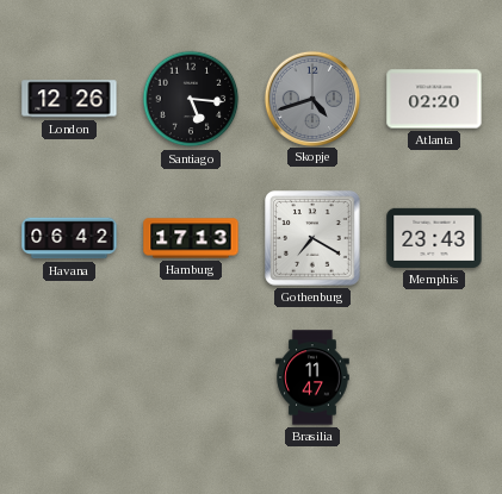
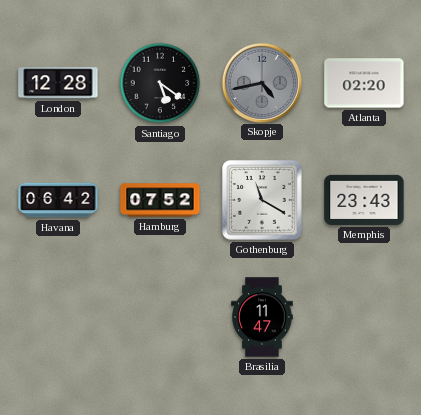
London: 12:26 -> 12:28
Santiago: 5:16 -> 5:21
Skopje: 4:42 -> 4:43
Hamburg: 17:13 -> 07:52
Gothenburg: 7:20 -> 11:20
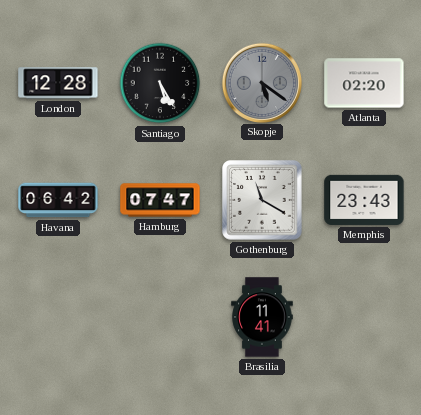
Santiago: 5:21 -> 5:25
Skopje: 4:43 -> 5:21
Hamburg: 07:52 -> 07:47
Brasilia: 11:47 -> 11:41
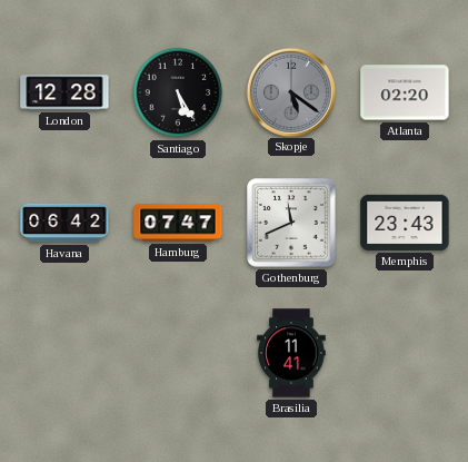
Gothenburg: 11:20 -> 11:41
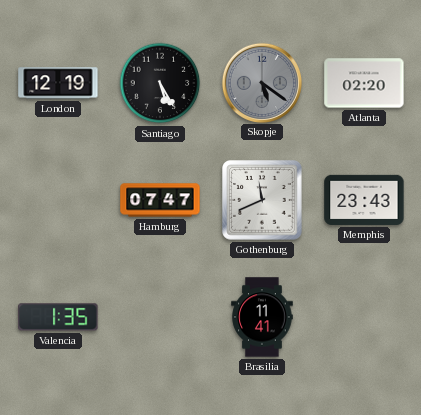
London: 12:28 -> 12:19
Havana: 06:42 -> none
Valencia: none -> 1:35
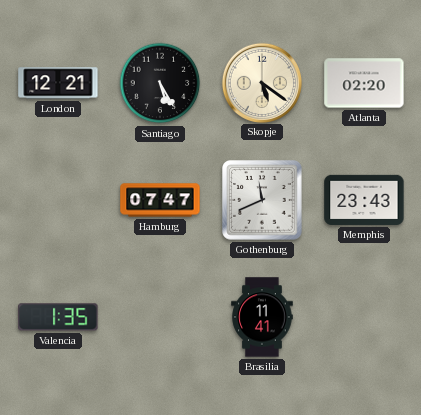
London: 12:19 -> 12:21
Skopje dial: grey -> cream
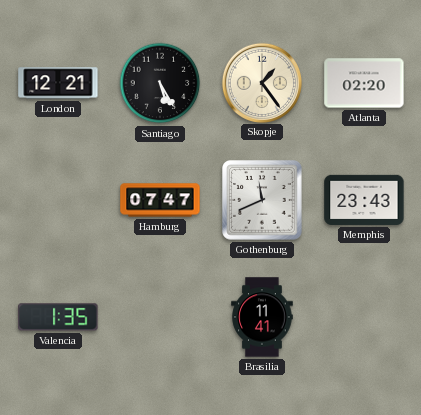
Skopje: 5:21 -> 1:24
